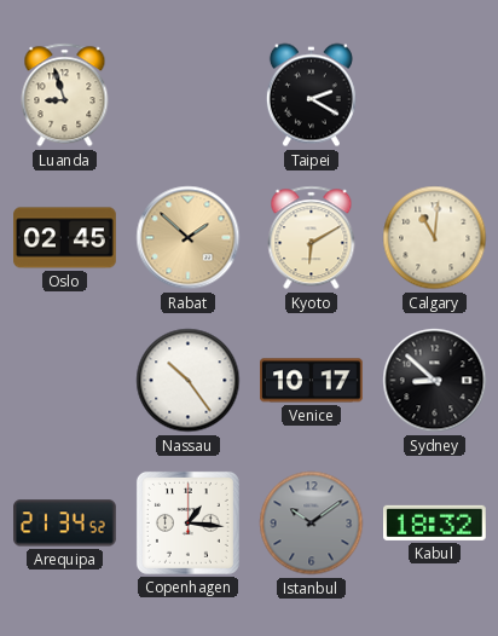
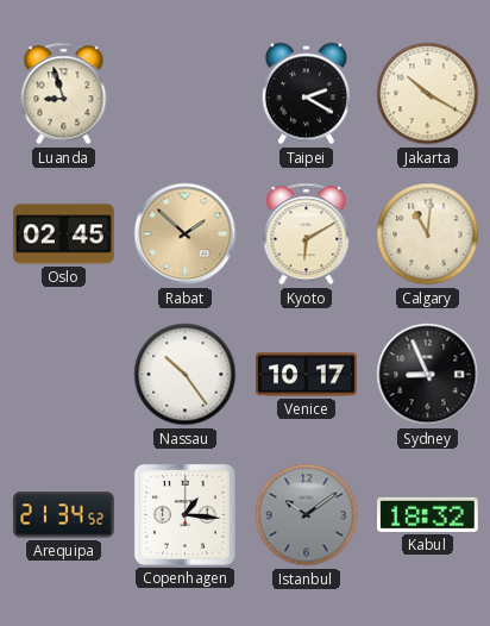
Jakarta: none -> 10:20
Sydney: 8:52 -> 8:56
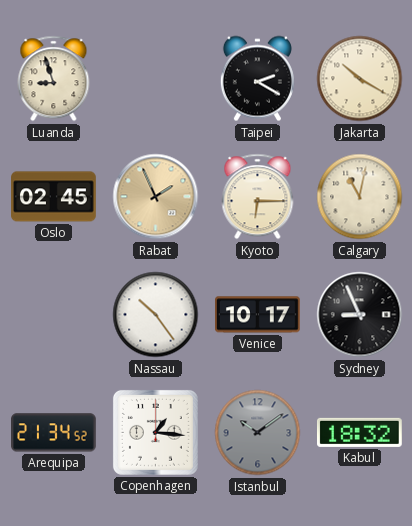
Rabat: 1:52 -> 1:56
Kyoto: 6:10 -> 6:15
Calgary: 11:01 -> 11:02
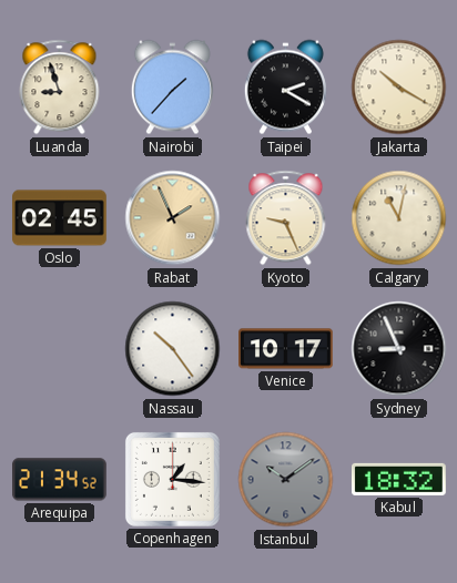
Nairobi: none -> 1:37
Kyoto: 6:15 -> 9:26
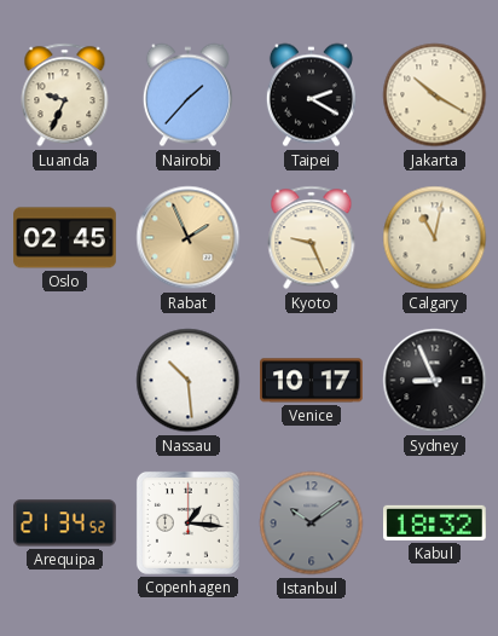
Luanda: 8:57 -> 9:34
Nassau: 10:24 -> 10:29
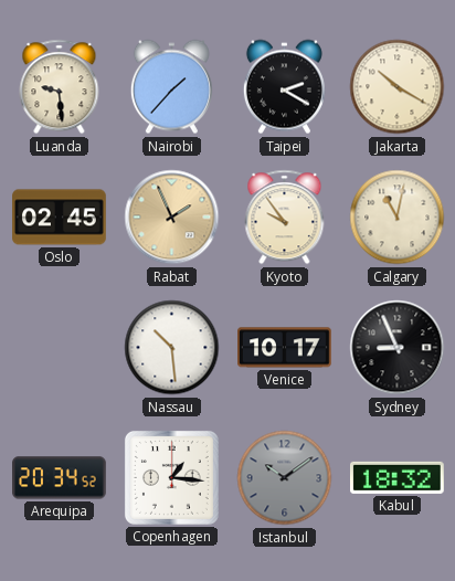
Luanda: 9:34 -> 9:29
Kyoto: 9:26 -> 9:54
Arequipa: 21:34 -> 20:34
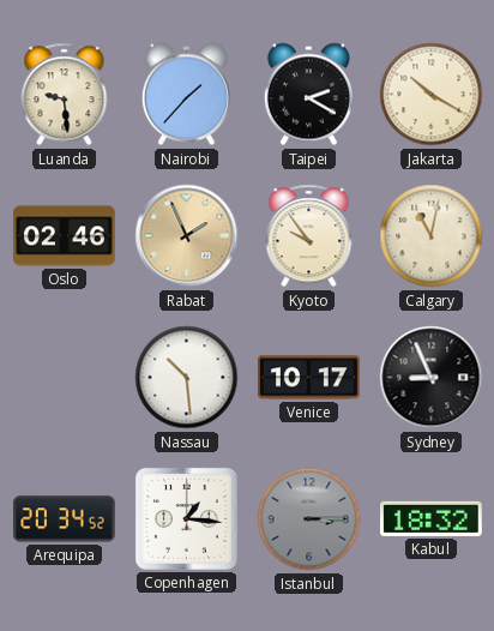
Oslo: 02:45 -> 02:46
Istanbul: 10:09 -> 3:15
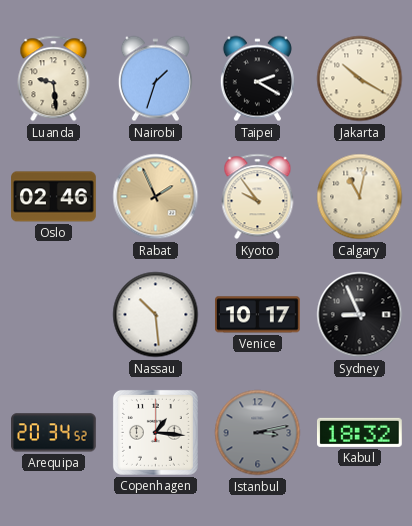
Nairobi: 1:37 -> 1:33
Istanbul: 3:15 -> 3:13
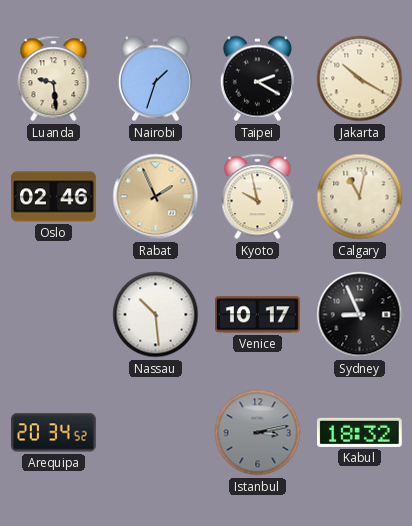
Kyoto: 9:54 -> 9:58
Copenhagen: 1:16 -> none
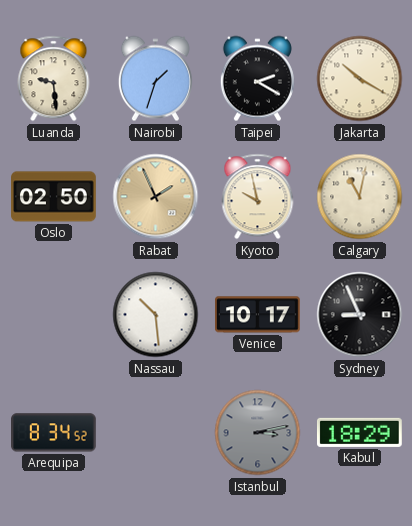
Oslo: 02:46 -> 02:50
Arequipa: 20:34 -> 8:34
Kabul: 18:32 -> 18:29
